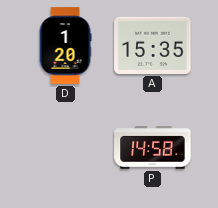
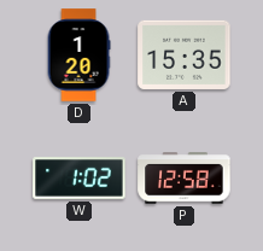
W: none -> 1:02
P: 14:58 -> 12:58
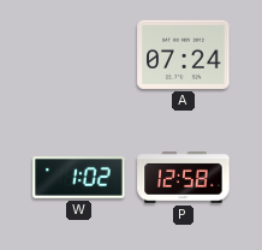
D: 1:20 -> none
A: 15:35 -> 07:24
